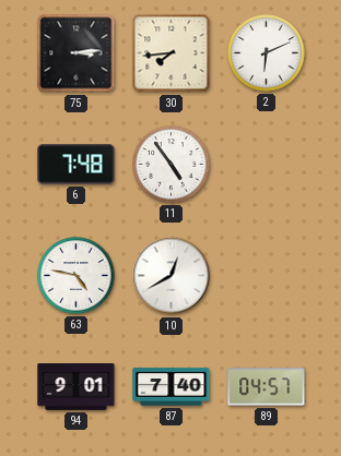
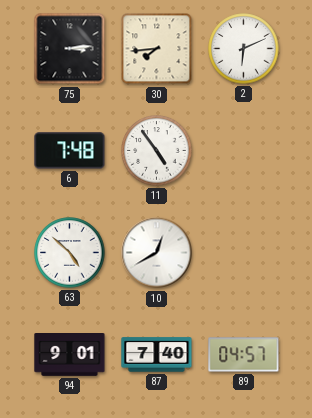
63: 4:47 -> 4:52
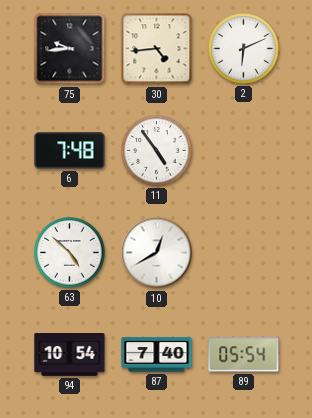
75: 3:14 -> 9:44
30: 7:44 -> 4:44
94: 9:01 -> 10:54
89: 04:57 -> 05:54
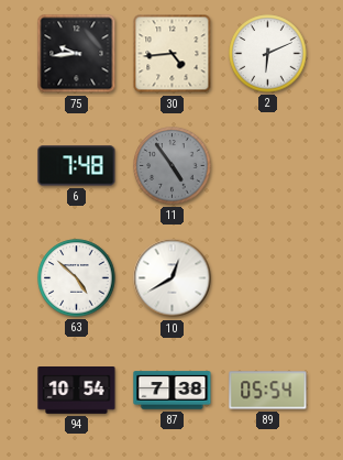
11 dial: white -> grey
87: 7:40 -> 7:38
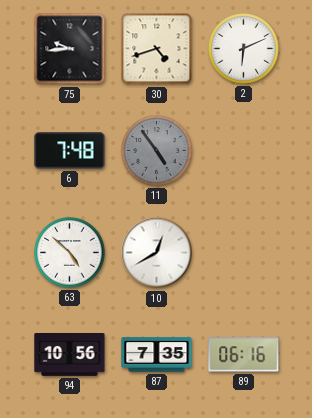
30: 4:44 -> 4:42
94: 10:54 -> 10:56
87: 7:38 -> 7:35
89: 05:54 -> 06:16
